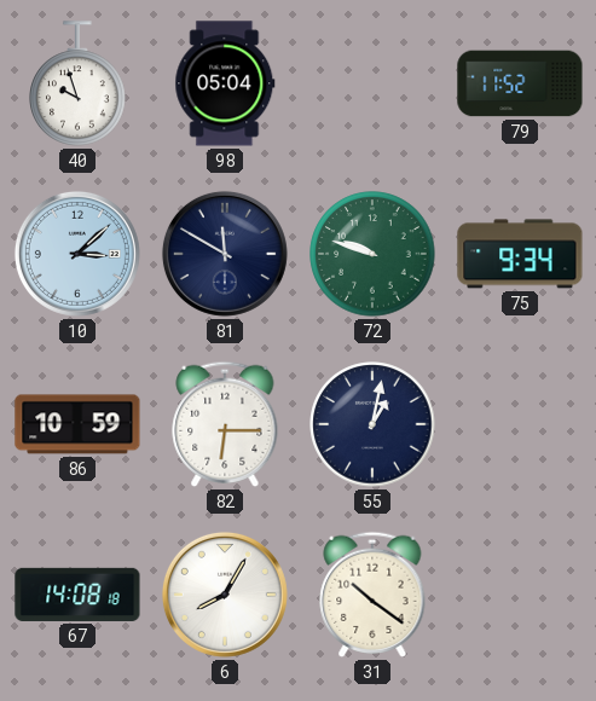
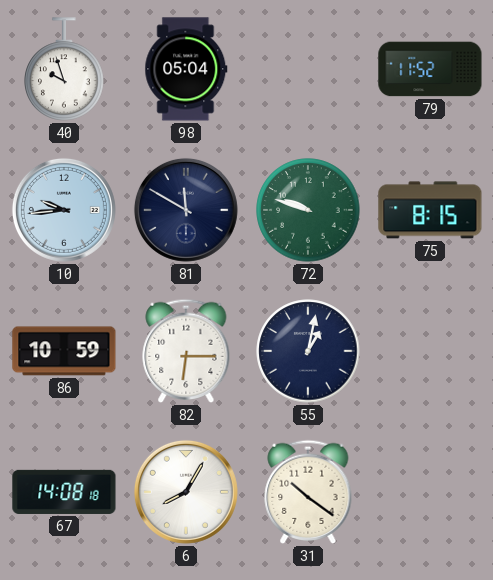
10: 3:08 -> 9:44
75: 9:34 -> 8:15
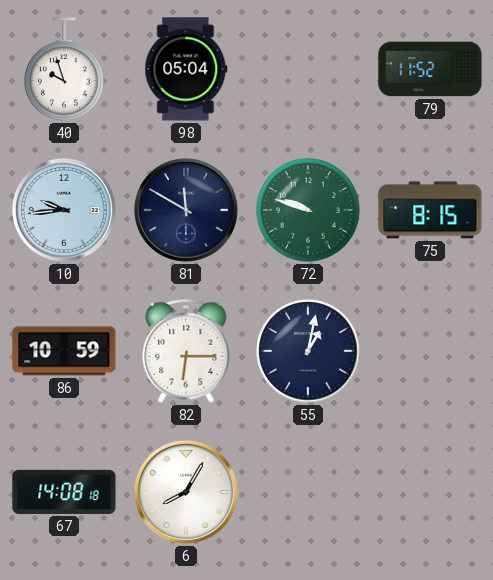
31: 10:21 -> none
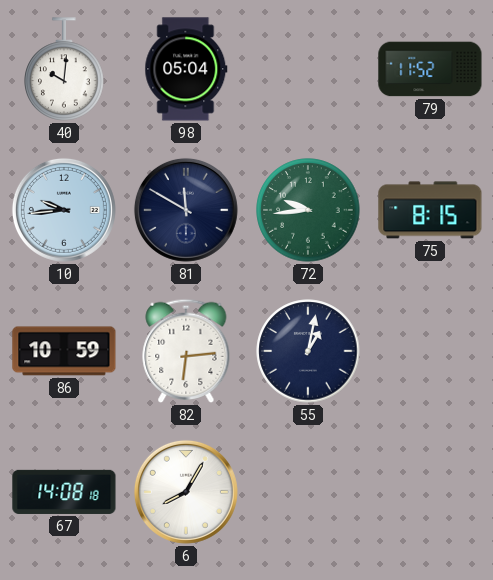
40: 9:57 -> 10:01
72: 9:48 -> 9:44
82: 6:15 -> 6:14
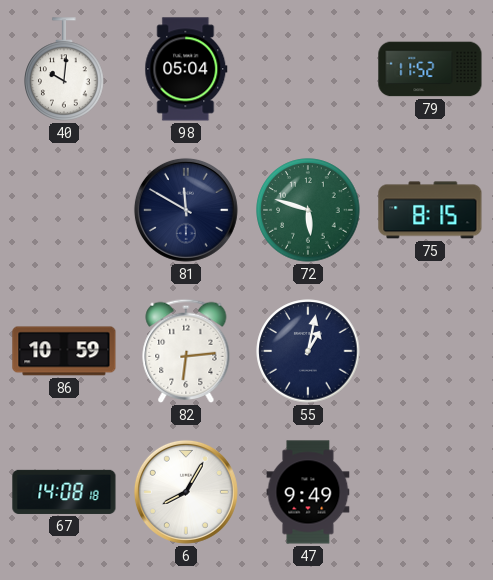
10: 9:44 -> none
72: 9:44 -> 5:48
47: none -> 9:49
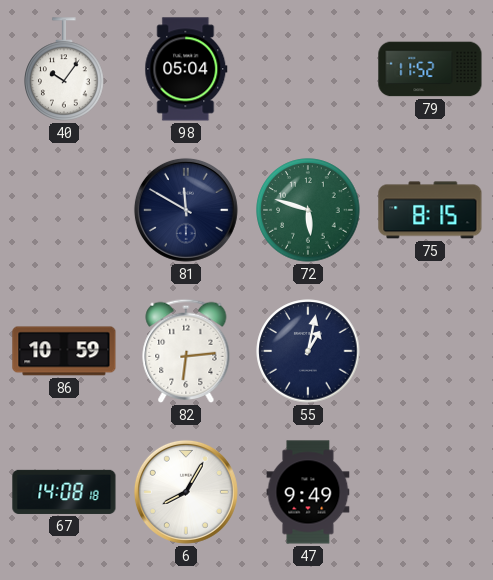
40: 10:01 -> 10:06
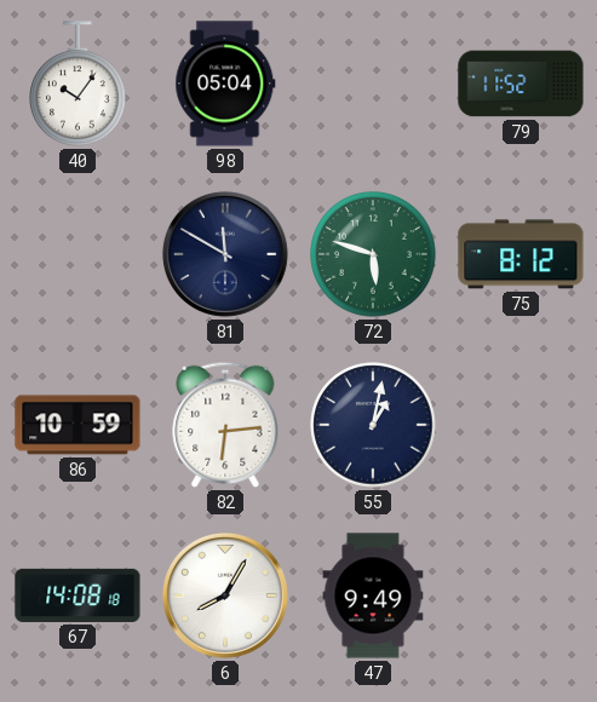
75: 8:15 -> 8:12
